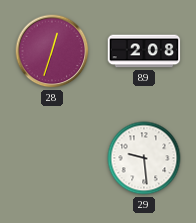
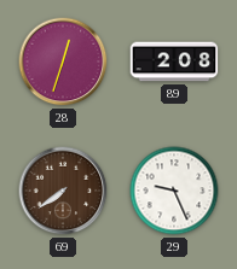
69: none -> 7:39
29: 9:29 -> 9:26
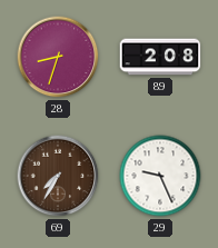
28: 12:33 -> 8:33
69: 7:39 -> 7:35
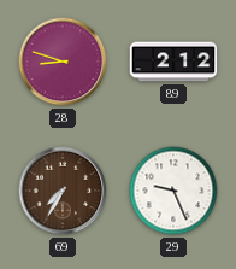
28: 8:33 -> 8:48
89: 2:08 -> 2:12
